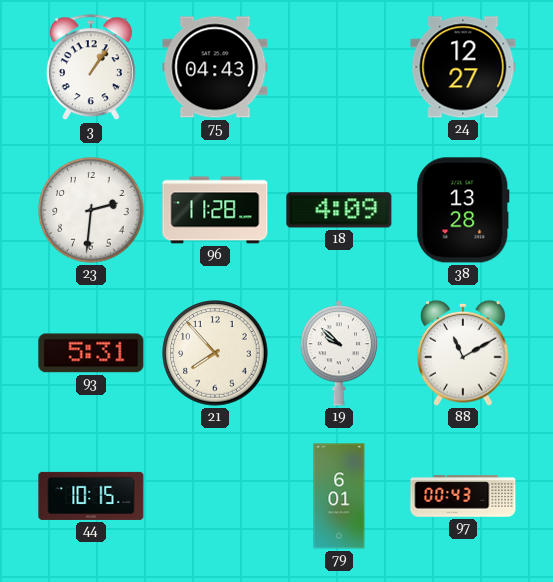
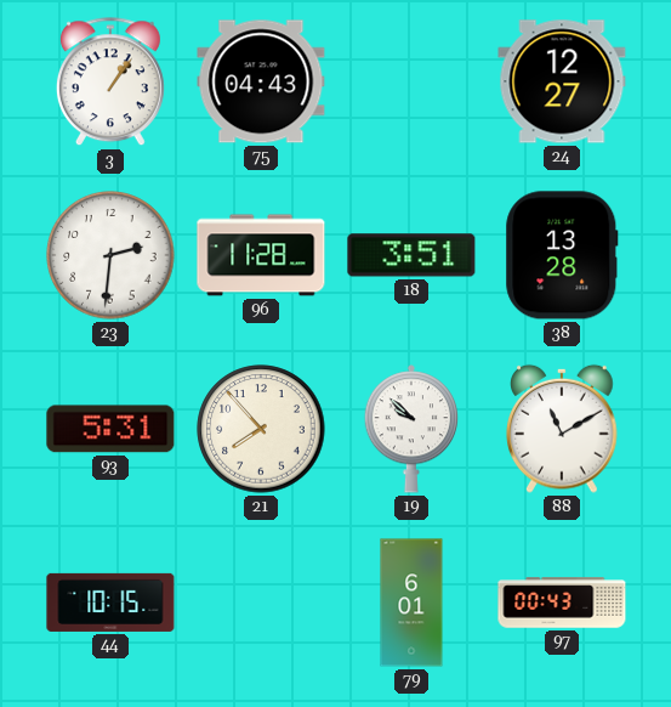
18: 4:09 -> 3:51
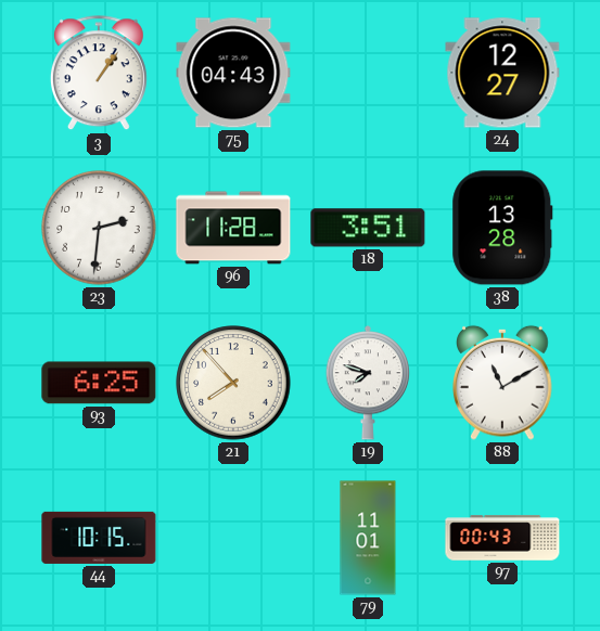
93: 5:31 -> 6:25
19: 9:52 -> 7:48
79: 6:01 -> 11:01
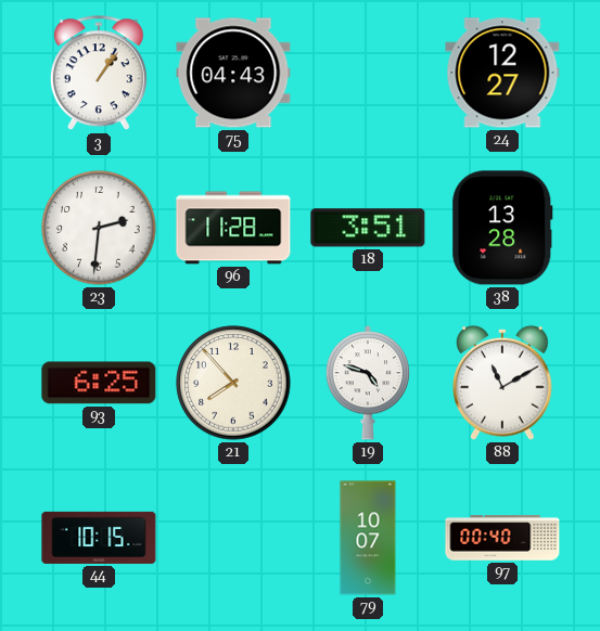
19: 7:48 -> 4:48
79: 11:01 -> 10:07
97: 00:43 -> 00:40
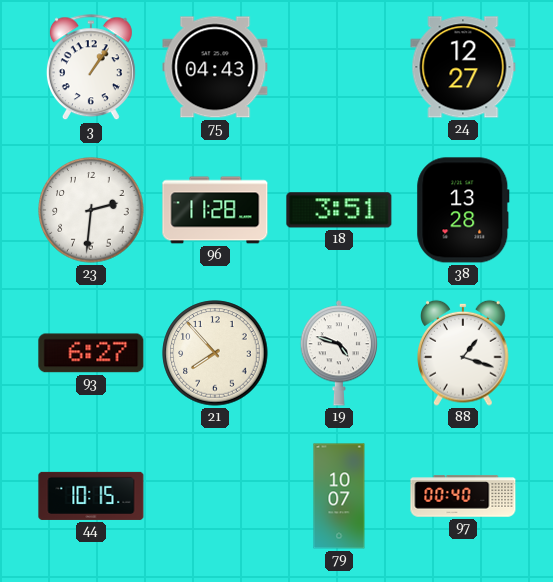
93: 6:25 -> 6:27
88: 11:10 -> 1:18
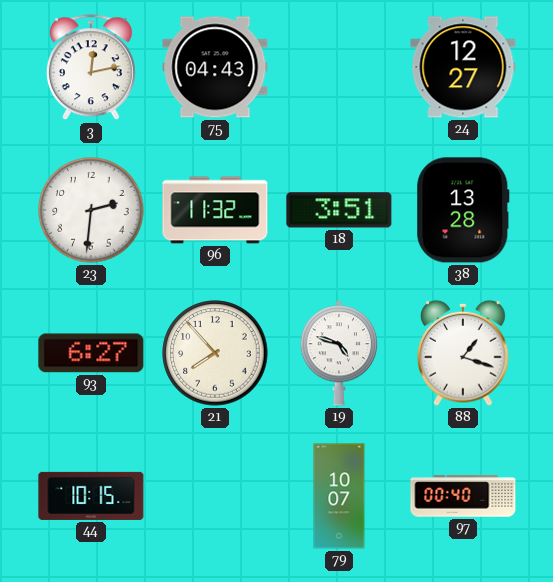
3: 1:06 -> 12:13
96: 11:28 -> 11:32
